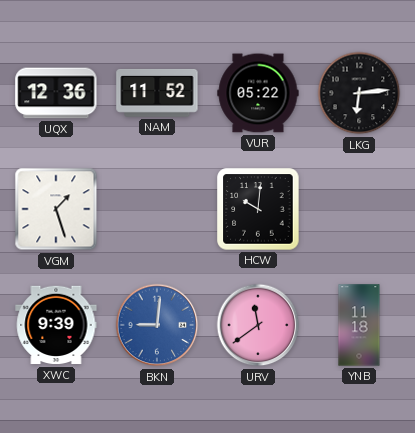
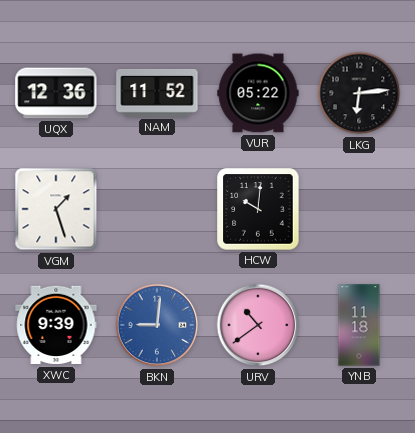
URV: 11:39 -> 10:39
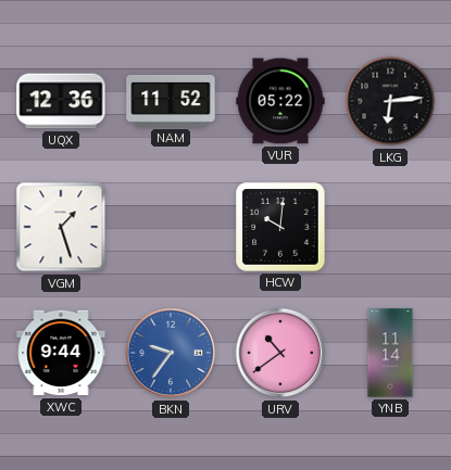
XWC: 9:39 -> 9:44
BKN: 9:01 -> 9:36
YNB: 11:18 -> 11:14
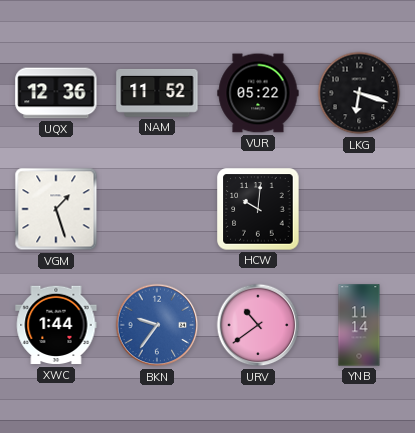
LKG: 6:14 -> 6:18
XWC: 9:44 -> 1:44
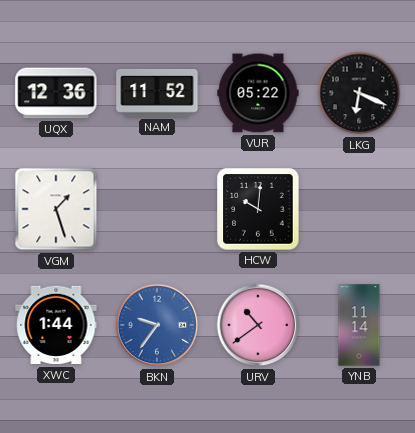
LKG: 6:18 -> 6:19
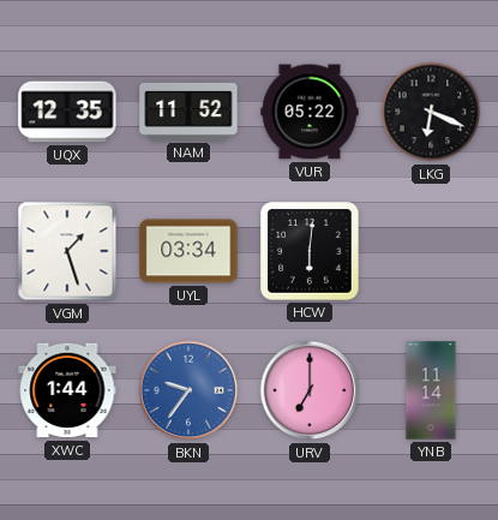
UQX: 12:36 -> 12:35
UYL: none -> 03:34
HCW: 10:01 -> 6:01
URV: 10:39 -> 7:00
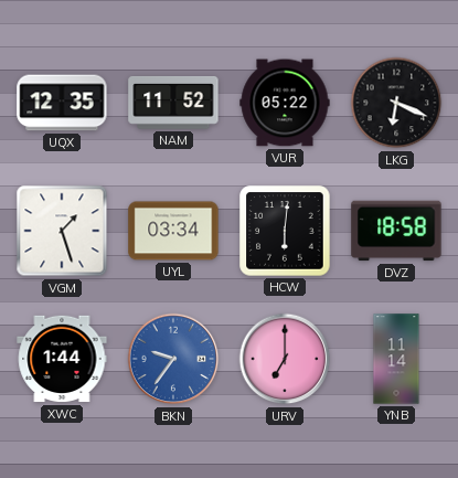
DVZ: none -> 18:58
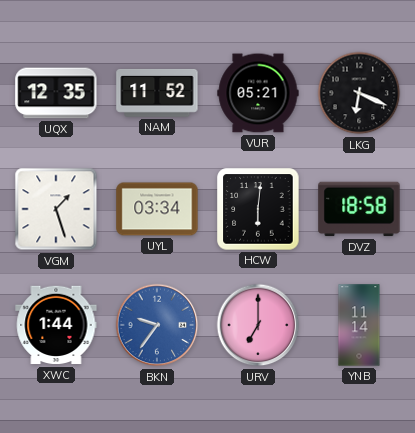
VUR: 05:22 -> 05:21
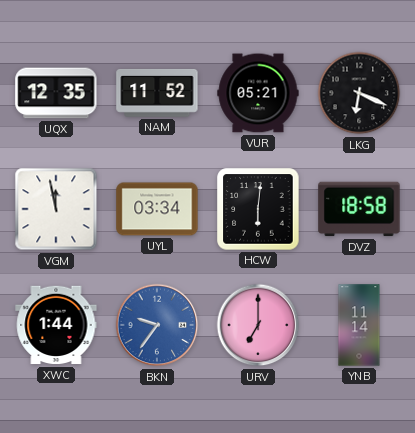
VGM: 1:27 -> 11:58
